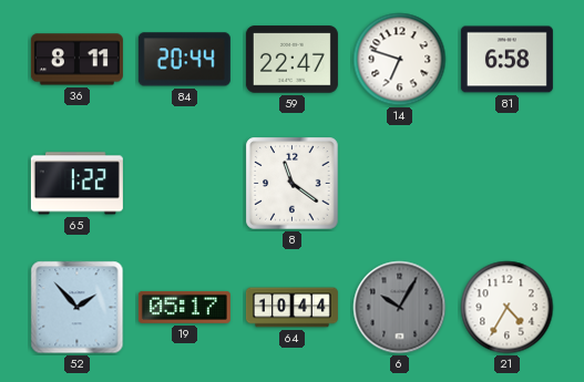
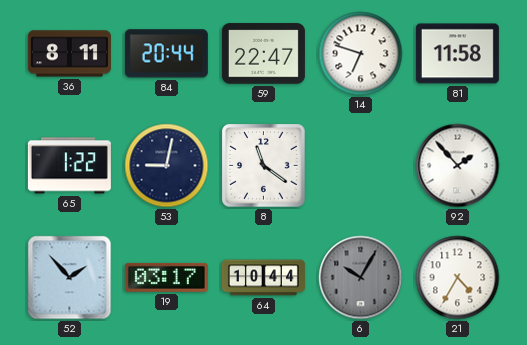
81: 6:58 -> 11:58
53: none -> 9:02
92: none -> 1:53
19: 05:17 -> 03:17
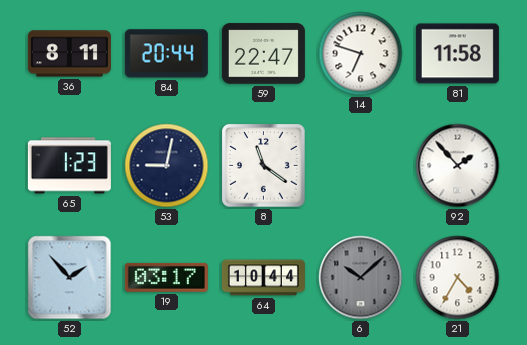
65: 1:22 -> 1:23
6: 10:05 -> 10:08
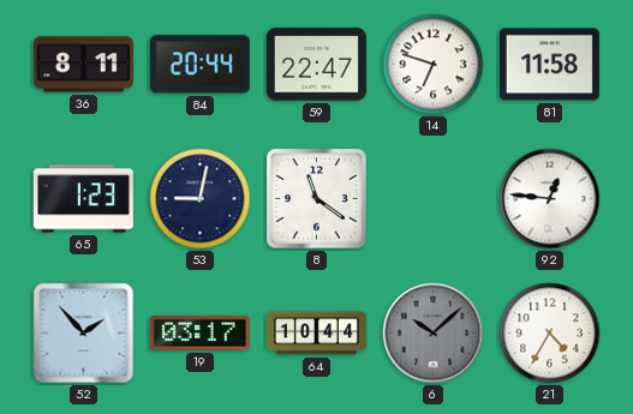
92: 1:53 -> 12:46
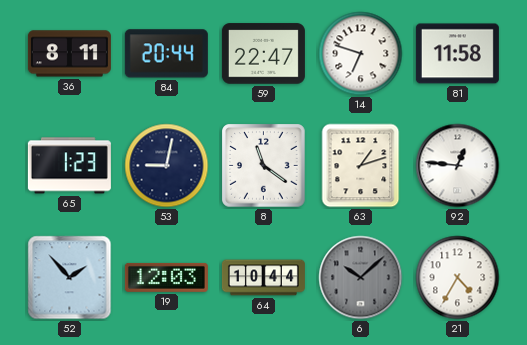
63: none -> 1:12
19: 03:17 -> 12:03
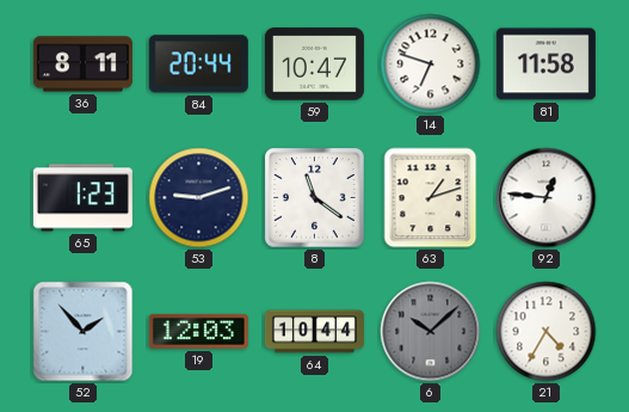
59: 22:47 -> 10:47
53: 9:02 -> 9:12
